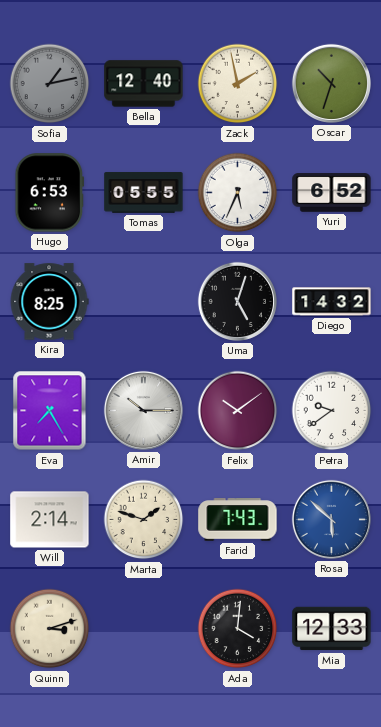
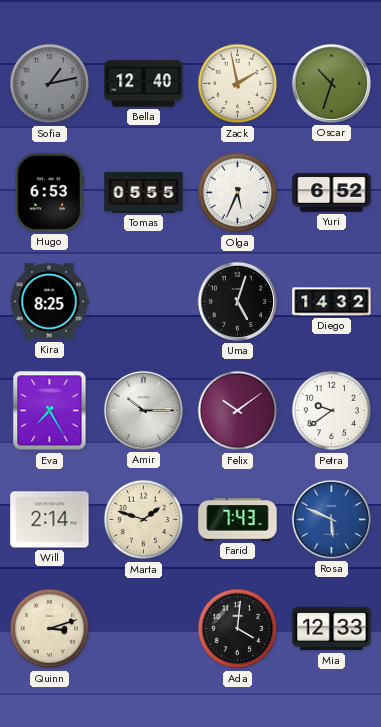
Rosa: 5:52 -> 5:49
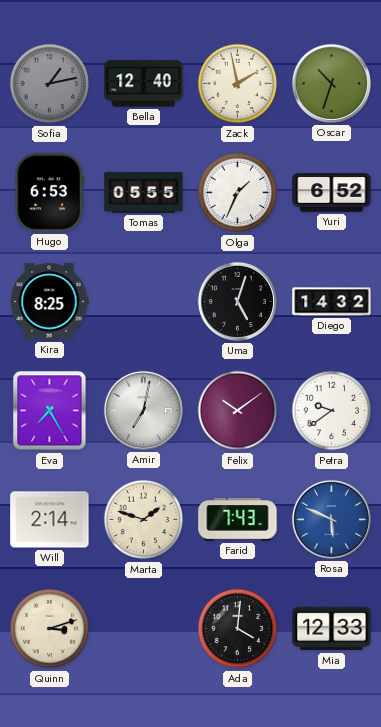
Olga: 5:34 -> 1:34
Amir: 10:15 -> 7:02
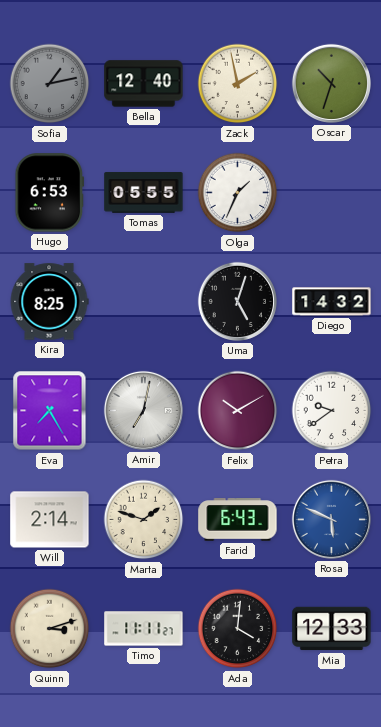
Yuri: 6:52 -> none
Felix: 10:09 -> 10:10
Farid: 7:43 -> 6:43
Timo: none -> 11:11
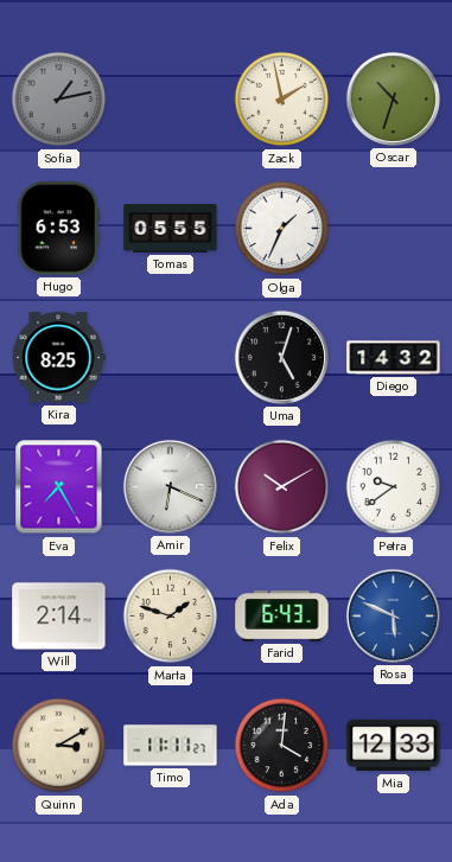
Bella: 12:40 -> none
Amir: 7:02 -> 6:19
Quinn: 3:12 -> 3:10
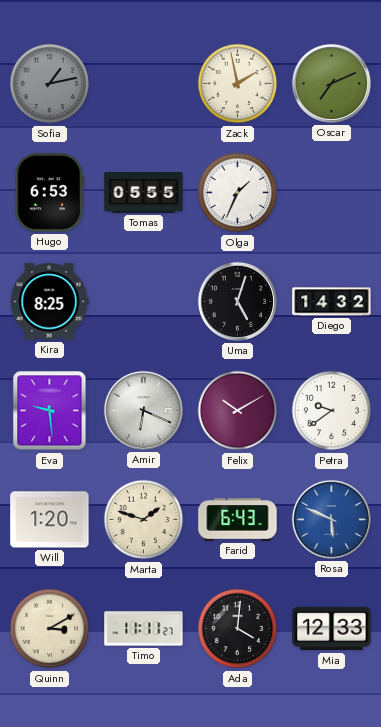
Oscar: 10:33 -> 7:11
Eva: 7:25 -> 9:29
Will: 2:14 -> 1:20
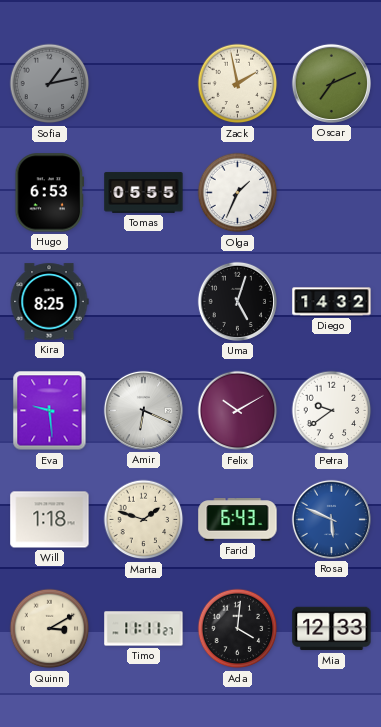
Will: 1:20 -> 1:18
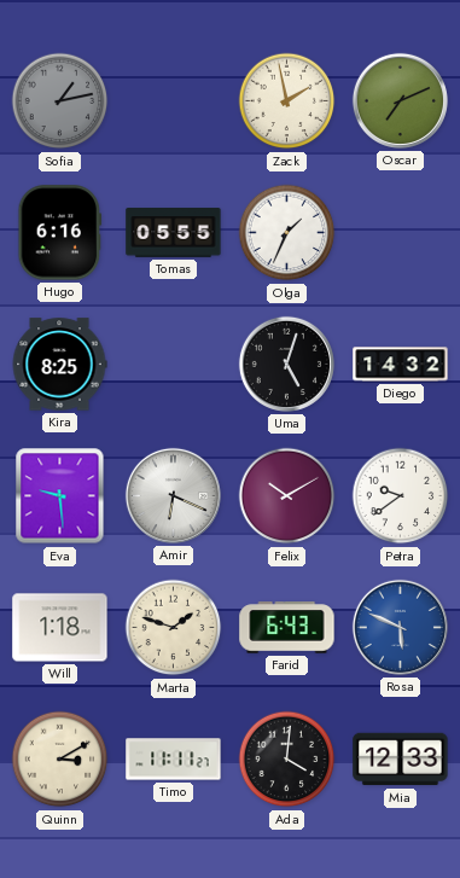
Hugo: 6:53 -> 6:16
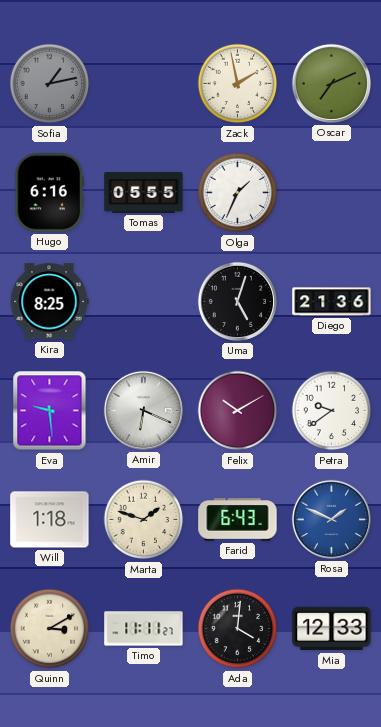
Diego: 14:32 -> 21:36
Rosa: 5:49 -> 1:49
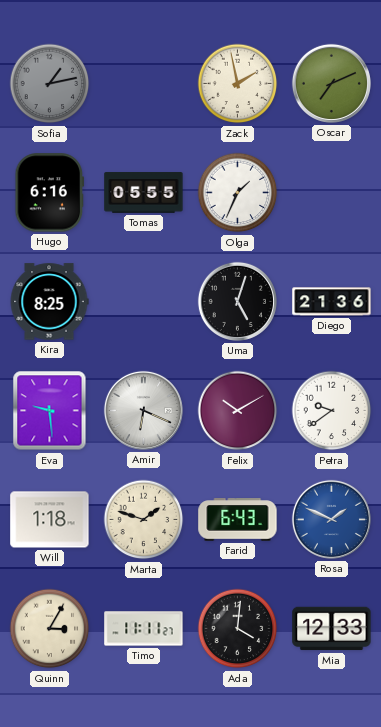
Quinn: 3:10 -> 3:05
